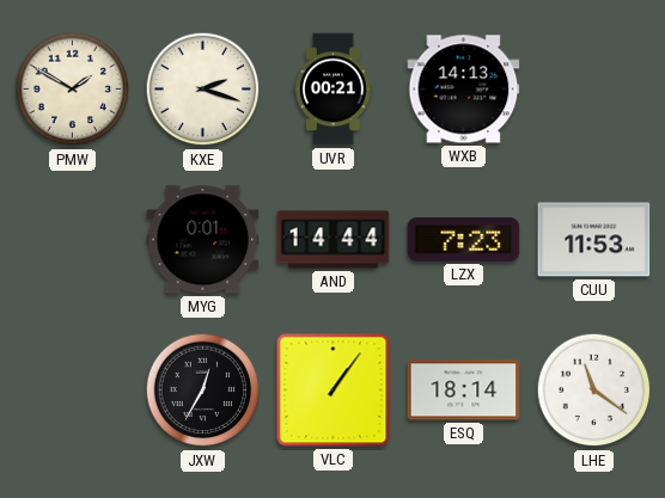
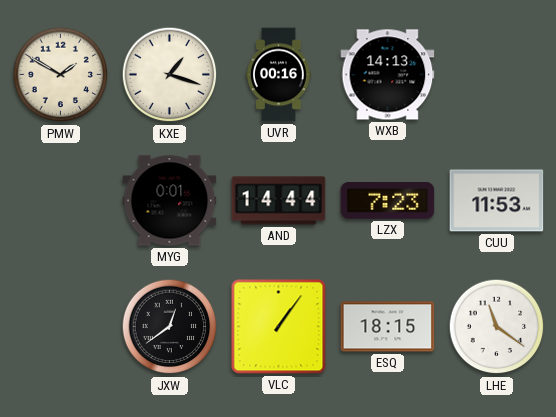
KXE: 2:18 -> 1:18
UVR: 00:21 -> 00:16
JXW: 12:35 -> 12:39
ESQ: 18:14 -> 18:15
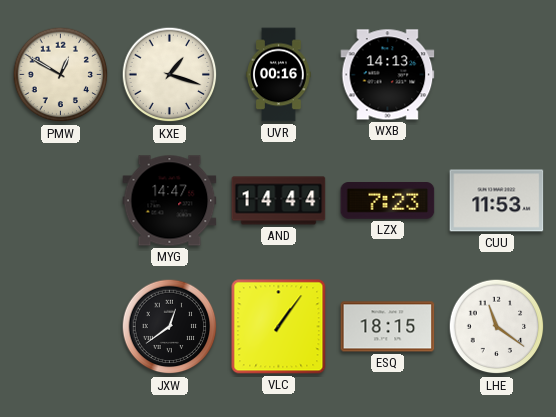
PMW: 1:50 -> 12:50
MYG: 0:01 -> 14:47
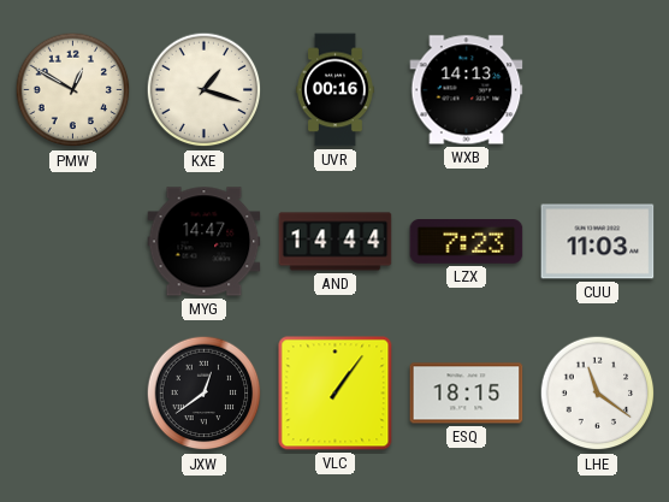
CUU: 11:53 -> 11:03
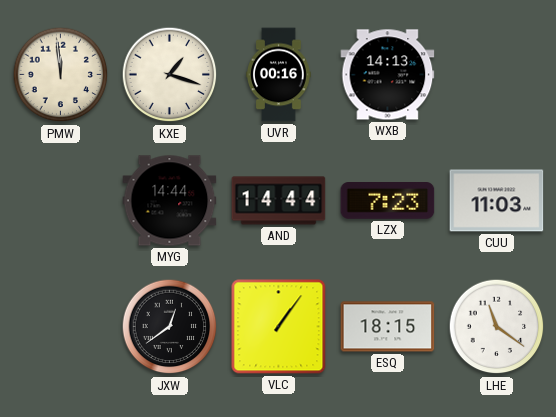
PMW: 12:50 -> 11:59
MYG: 14:47 -> 14:44
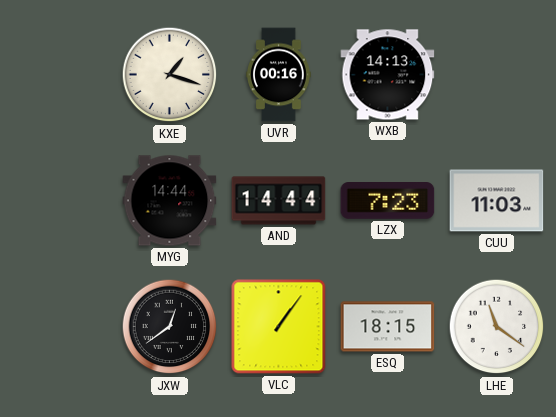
PMW: 11:59 -> none
